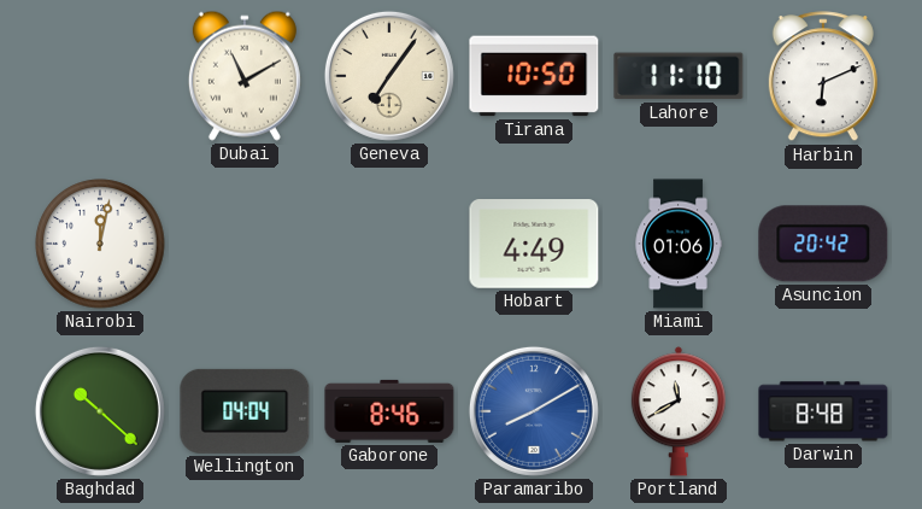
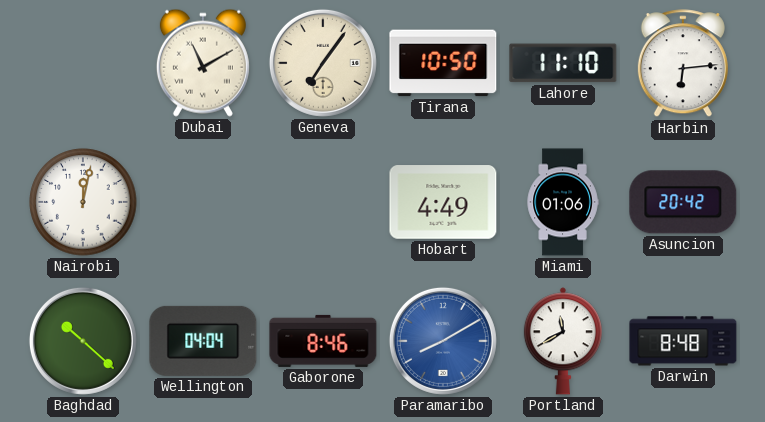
Harbin: 6:11 -> 6:14
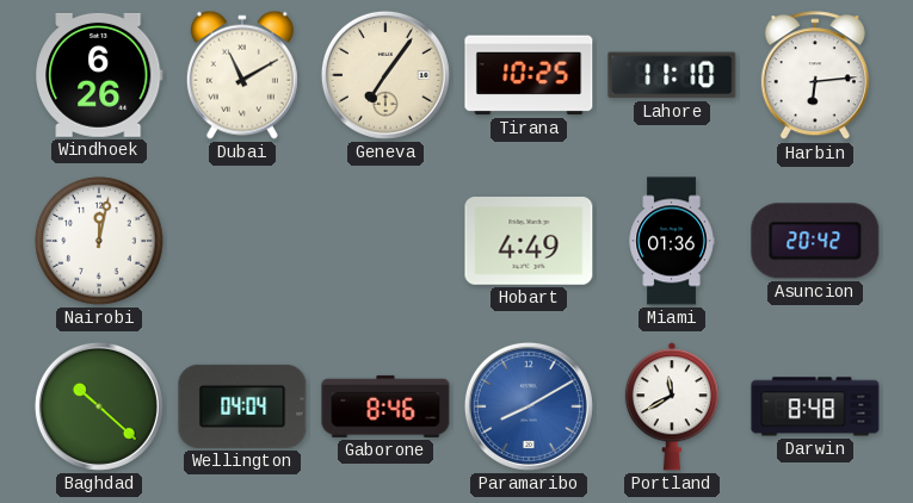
Windhoek: none -> 6:26
Tirana: 10:50 -> 10:25
Miami: 01:06 -> 01:36
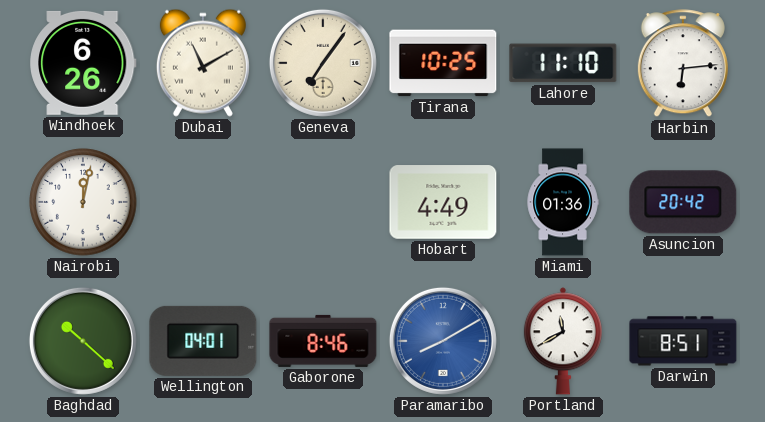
Wellington: 04:04 -> 04:01
Darwin: 8:48 -> 8:51
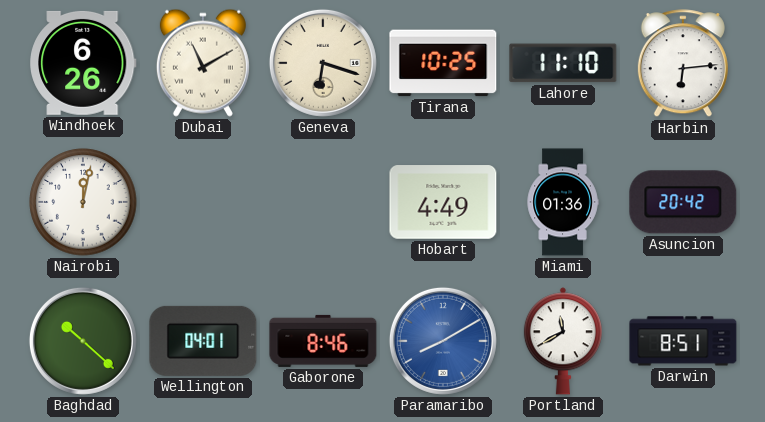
Geneva: 7:06 -> 6:18
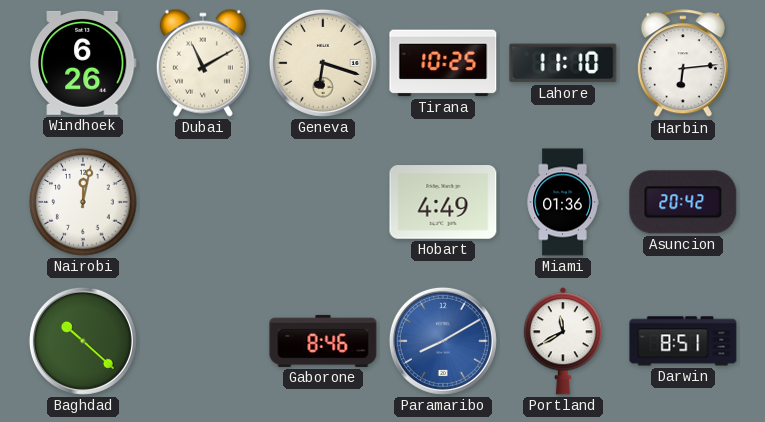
Wellington: 04:01 -> none
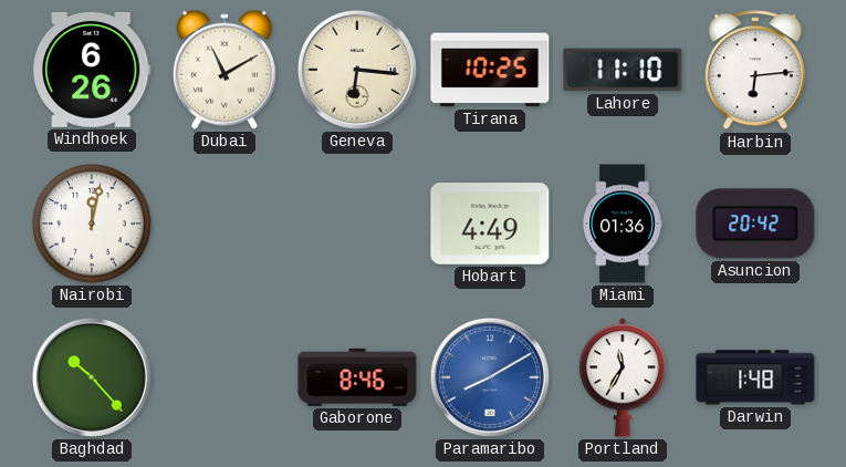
Geneva: 6:18 -> 6:16
Baghdad: 10:22 -> 10:23
Portland: 11:40 -> 11:35
Darwin: 8:51 -> 1:48
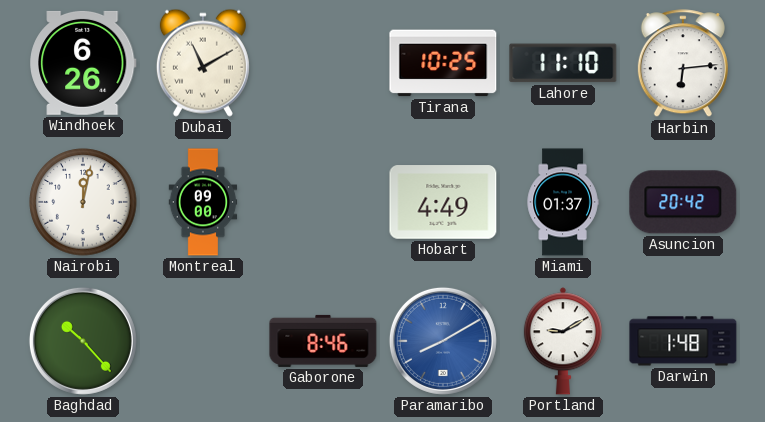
Geneva: 6:16 -> none
Montreal: none -> 09:00
Miami: 01:36 -> 01:37
Portland: 11:35 -> 9:10
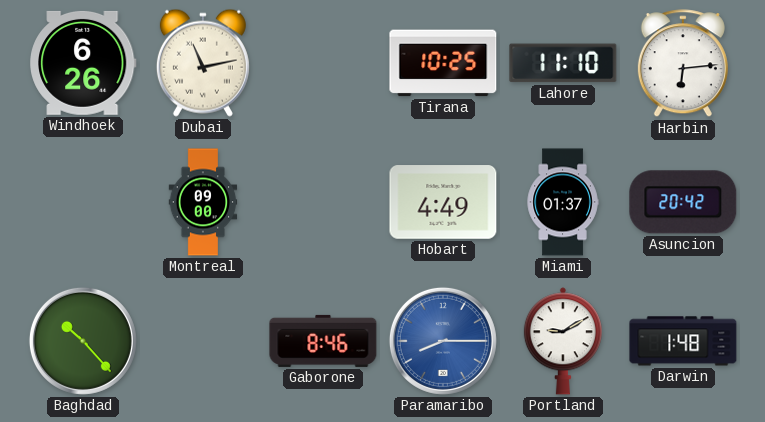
Dubai: 11:10 -> 11:13
Nairobi: 12:02 -> none
Paramaribo: 8:10 -> 8:15
